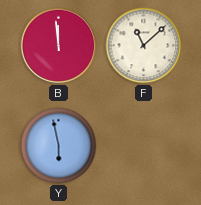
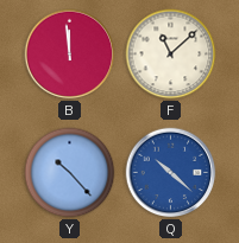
Y: 5:58 -> 10:23
Q: none -> 10:22
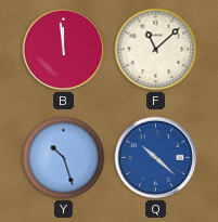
Y: 10:23 -> 10:27
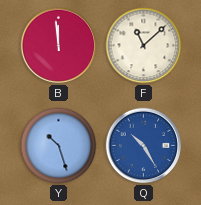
Q: 10:22 -> 10:25
